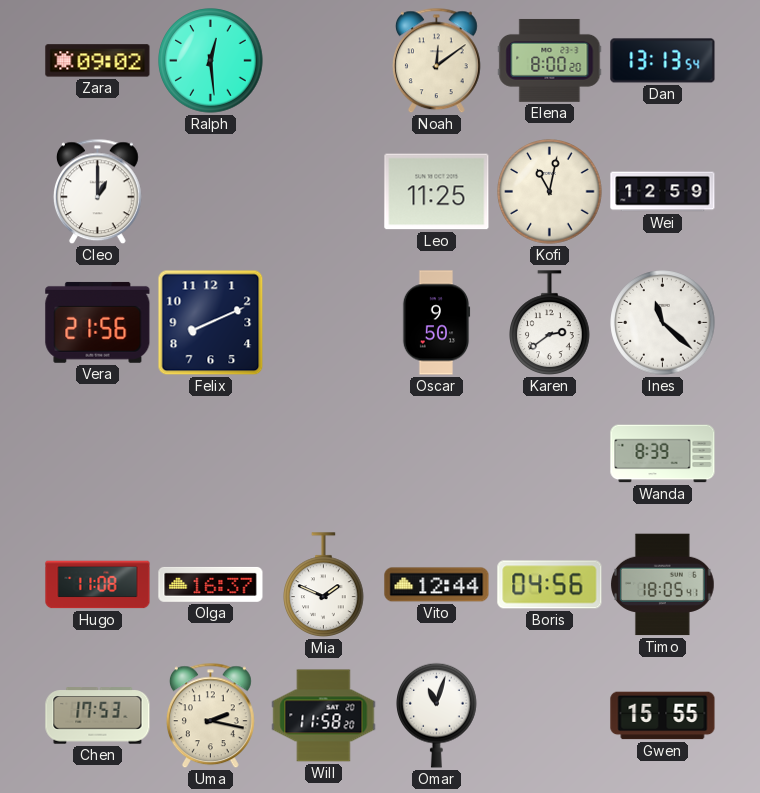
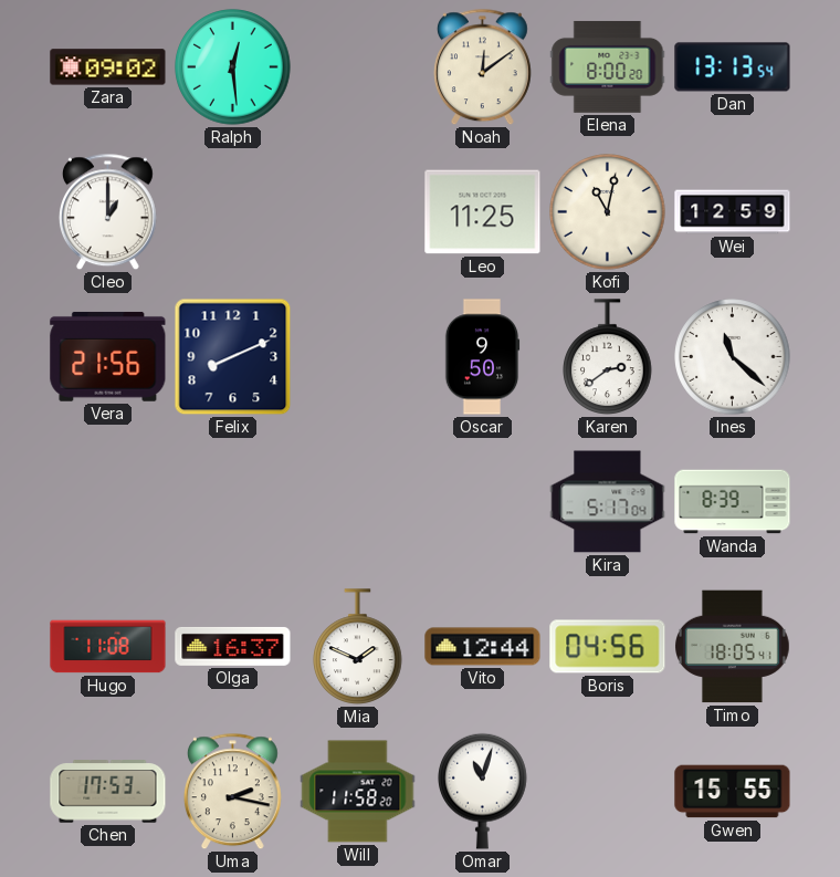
Kira: none -> 5:17
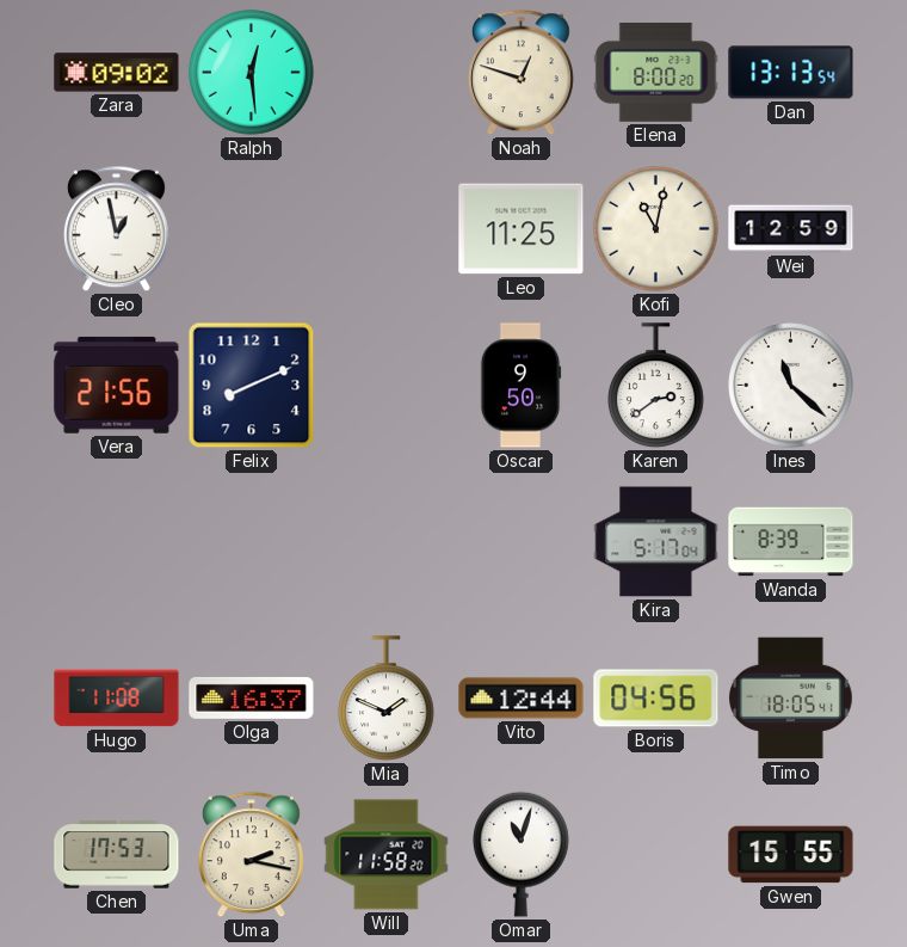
Noah: 12:09 -> 12:48
Cleo: 1:00 -> 12:58
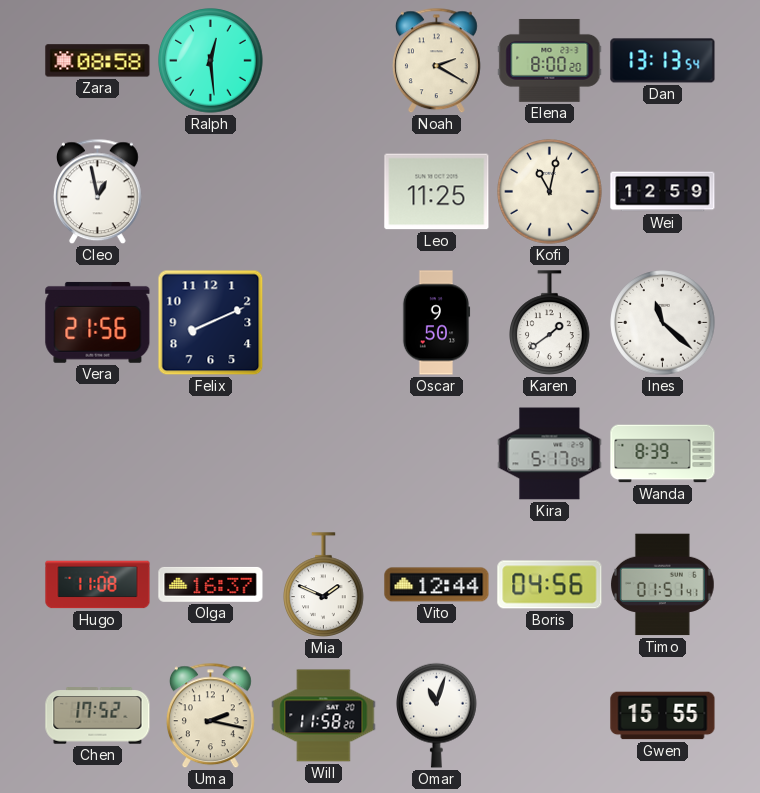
Zara: 09:02 -> 08:58
Noah: 12:48 -> 2:20
Karen: 2:39 -> 1:39
Timo: 18:05 -> 01:51
Chen: 17:53 -> 17:52
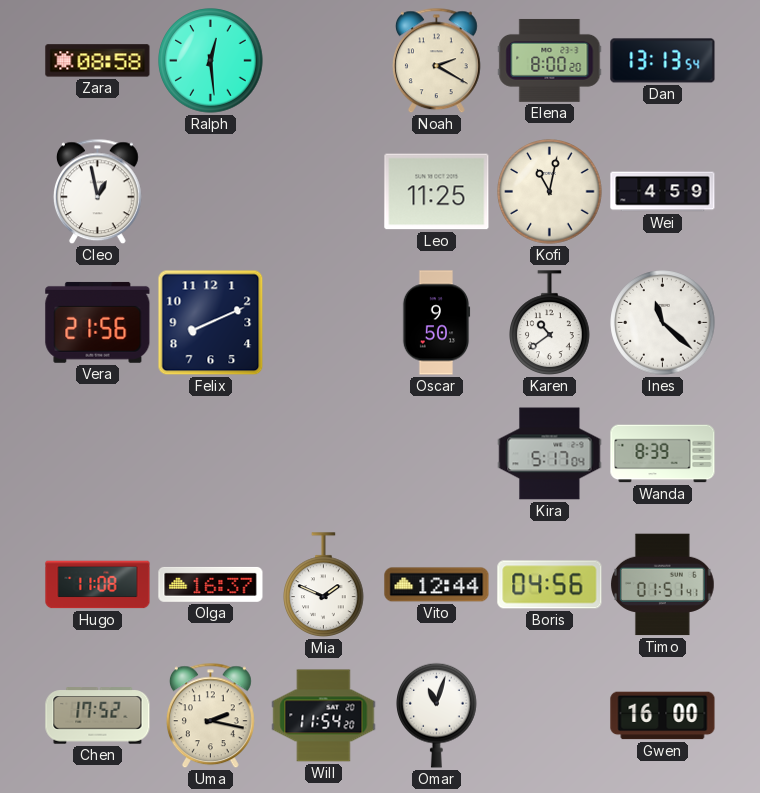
Wei: 12:59 -> 4:59
Karen: 1:39 -> 10:39
Will: 11:58 -> 11:54
Gwen: 15:55 -> 16:00
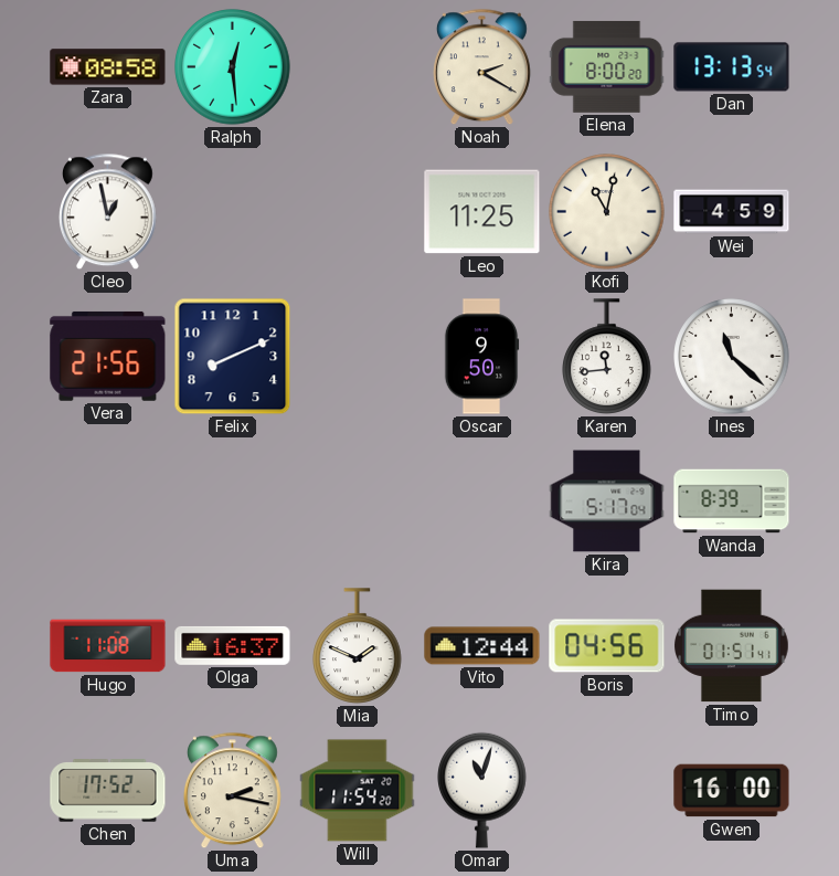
Karen: 10:39 -> 11:44
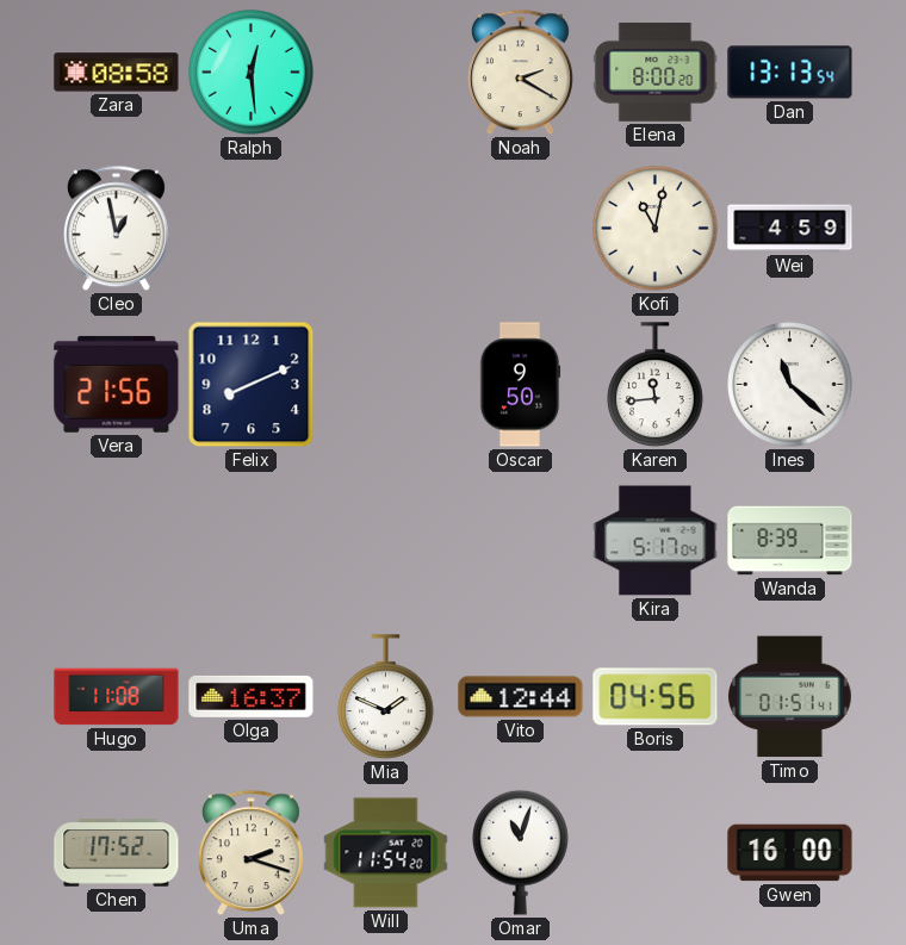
Leo: 11:25 -> none
Uma: 2:17 -> 2:18
